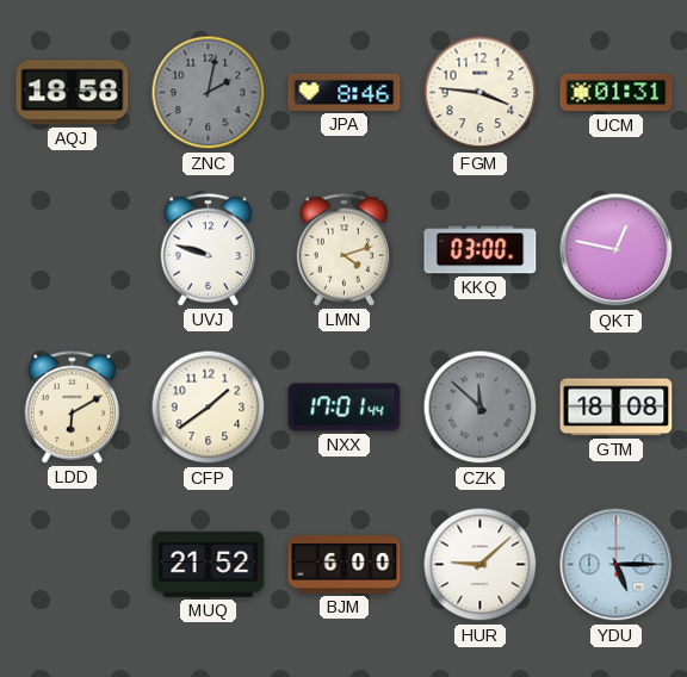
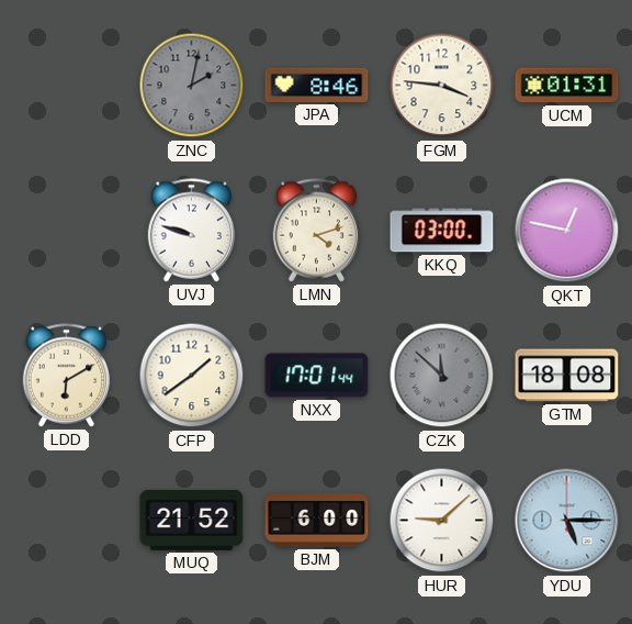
AQJ: 18:58 -> none
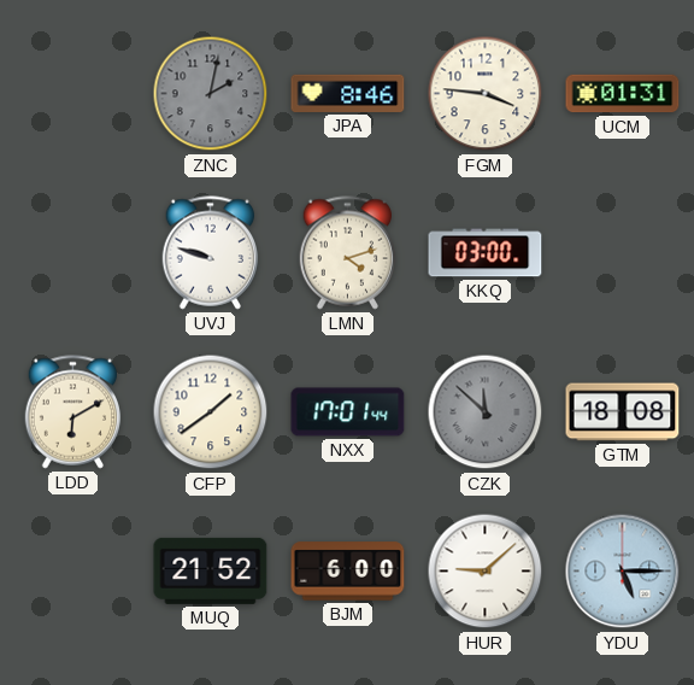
QKT: 12:47 -> none
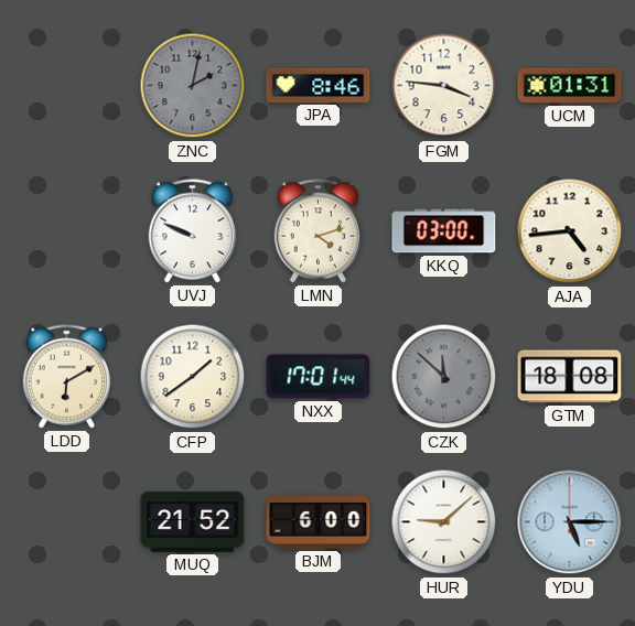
UVJ: 9:48 -> 9:49
AJA: none -> 4:44
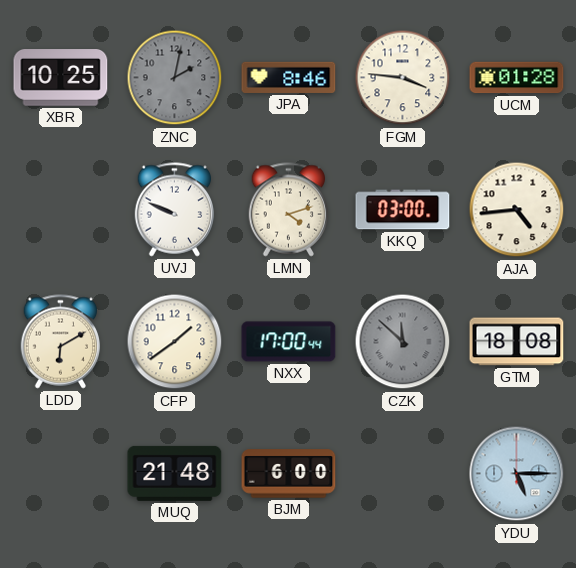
XBR: none -> 10:25
UCM: 01:31 -> 01:28
NXX: 17:01 -> 17:00
MUQ: 21:52 -> 21:48
HUR: 9:08 -> none
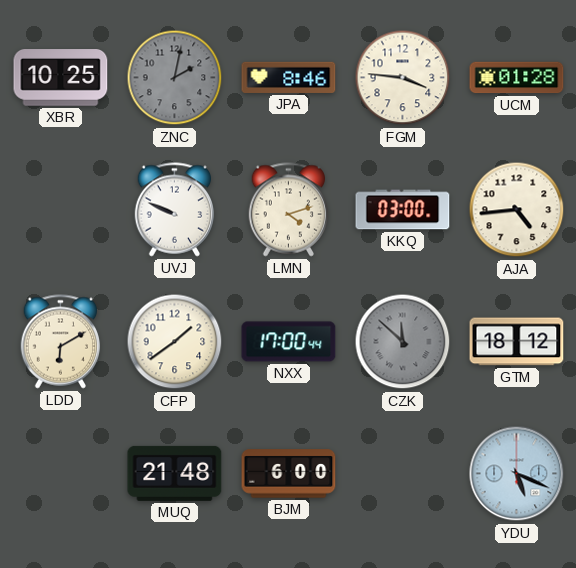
GTM: 18:08 -> 18:12
YDU: 5:15 -> 5:19
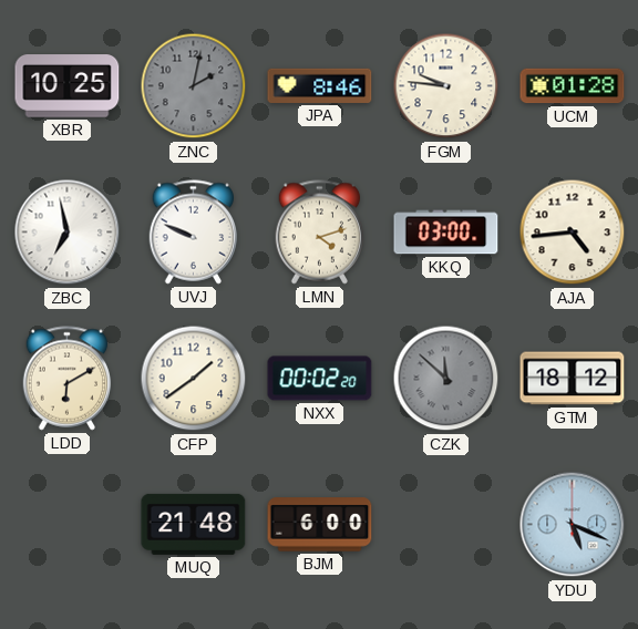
FGM: 3:46 -> 9:46
ZBC: none -> 6:58
NXX: 17:00 -> 00:02
